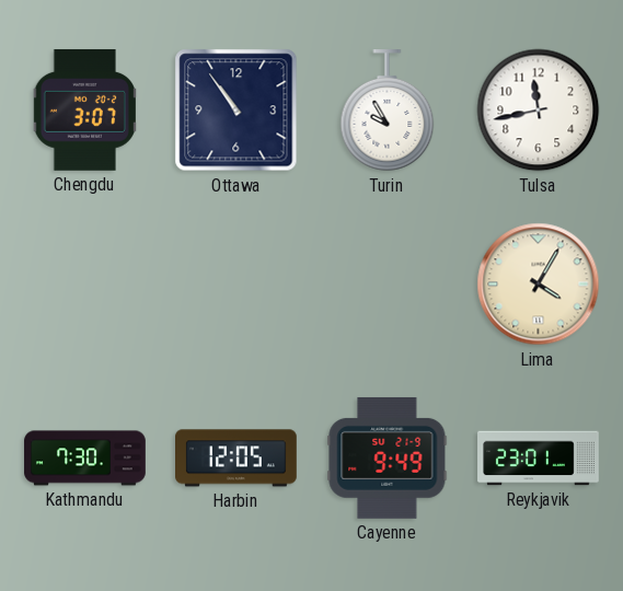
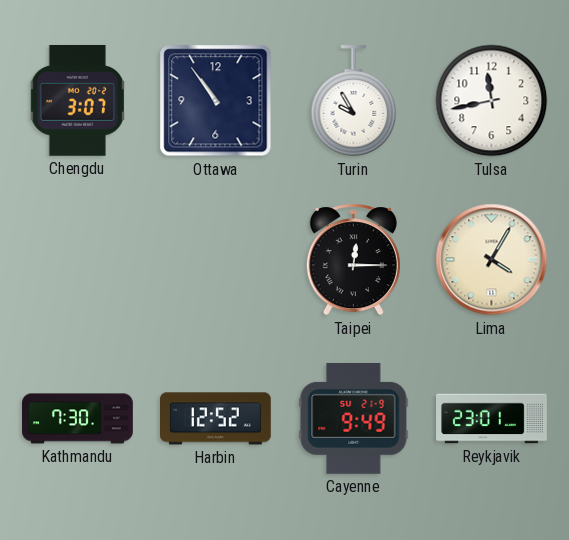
Taipei: none -> 12:15
Harbin: 12:05 -> 12:52
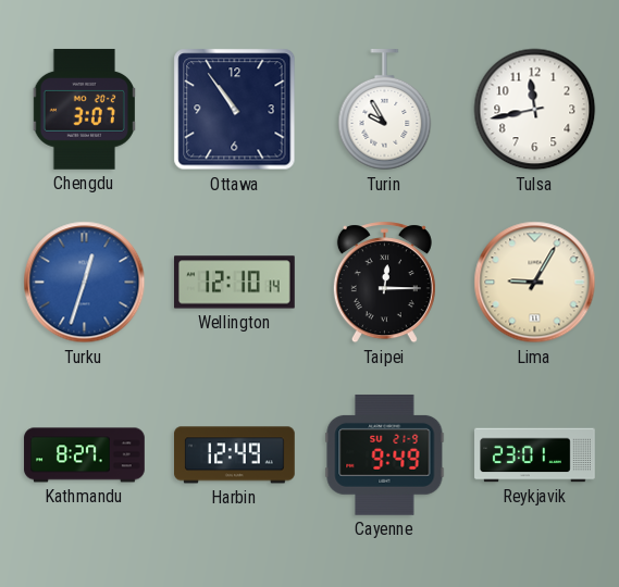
Turku: none -> 12:33
Wellington: none -> 12:10
Lima: 4:05 -> 9:05
Kathmandu: 7:30 -> 8:27
Harbin: 12:52 -> 12:49
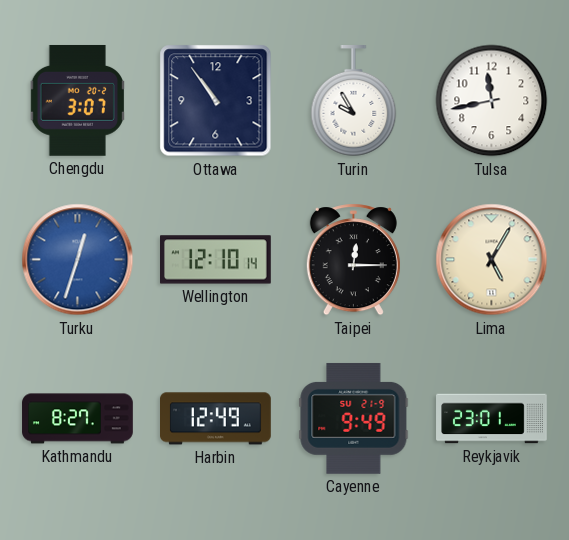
Lima: 9:05 -> 5:05
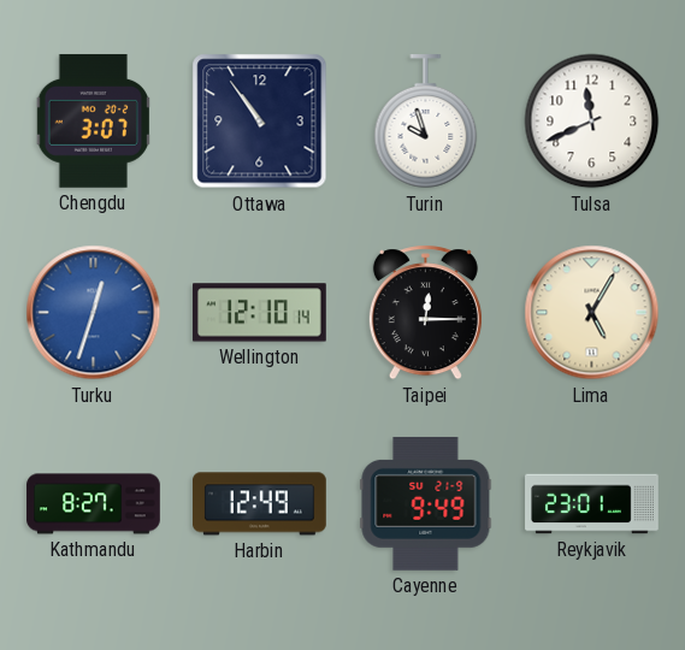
Turin: 9:55 -> 9:57
Tulsa: 11:43 -> 11:41
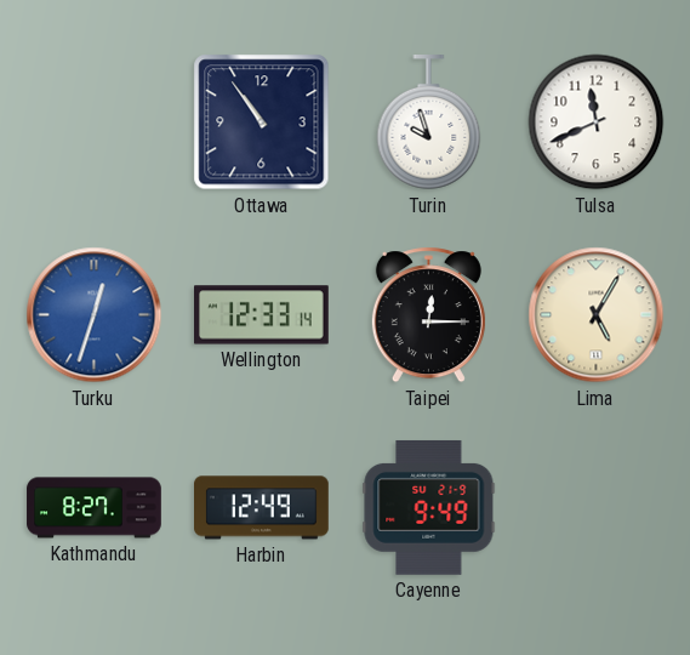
Chengdu: 3:07 -> none
Wellington: 12:10 -> 12:33
Reykjavik: 23:01 -> none
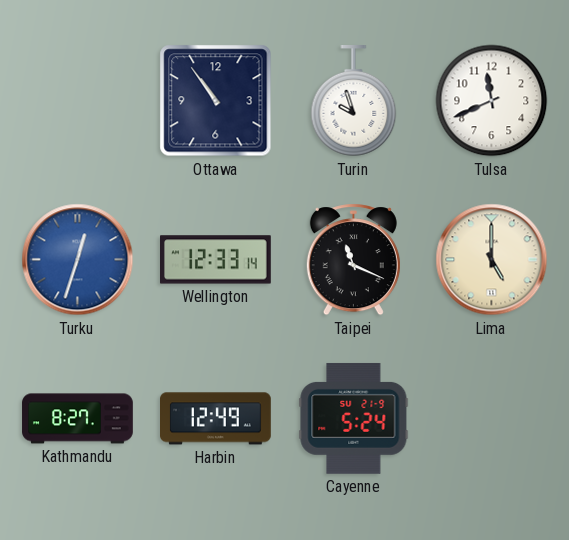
Taipei: 12:15 -> 11:19
Lima: 5:05 -> 5:00
Cayenne: 9:49 -> 5:24
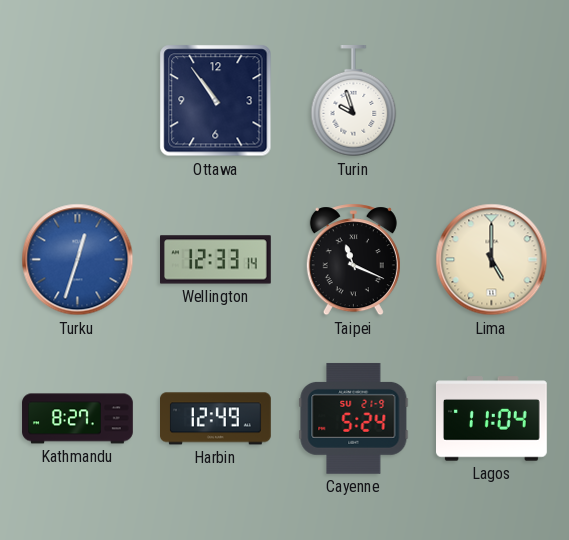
Tulsa: 11:41 -> none
Lagos: none -> 11:04
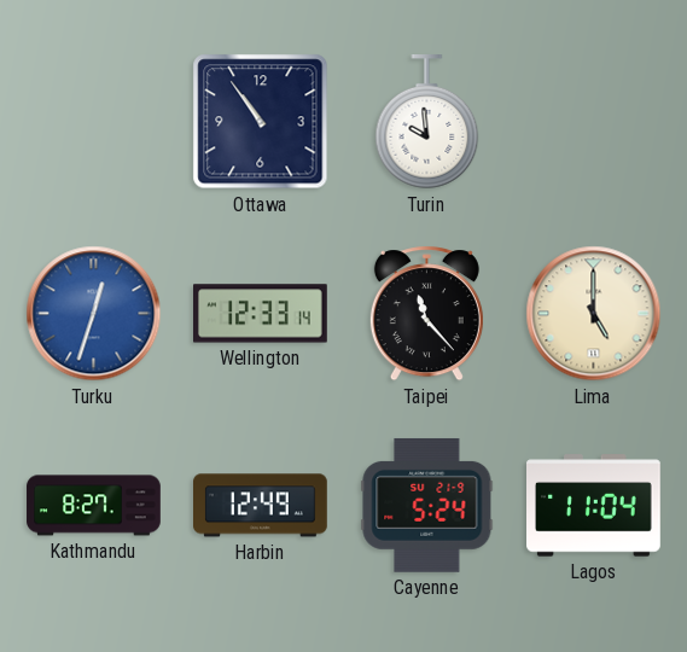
Turin: 9:57 -> 9:59
Taipei: 11:19 -> 11:23
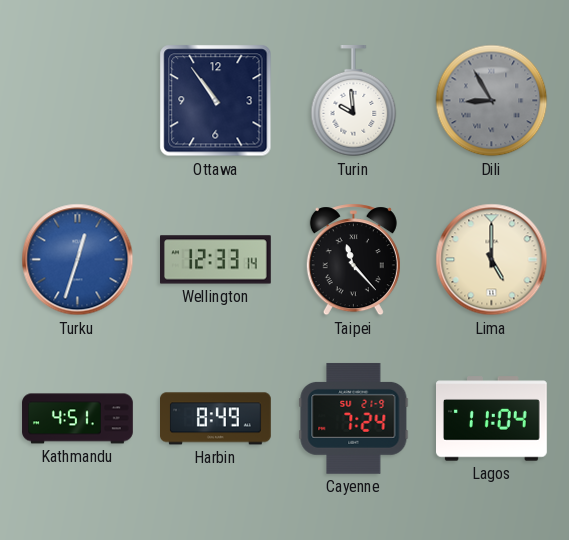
Dili: none -> 8:55
Kathmandu: 8:27 -> 4:51
Harbin: 12:49 -> 8:49
Cayenne: 5:24 -> 7:24
